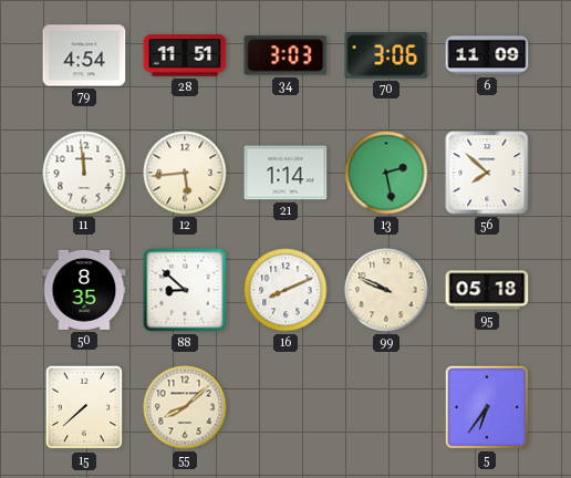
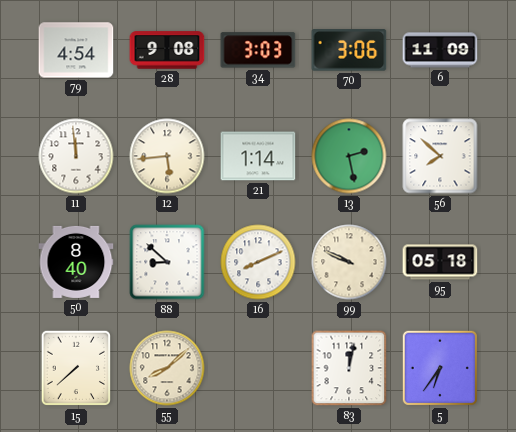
28: 11:51 -> 9:08
50: 8:35 -> 8:40
83: none -> 12:02
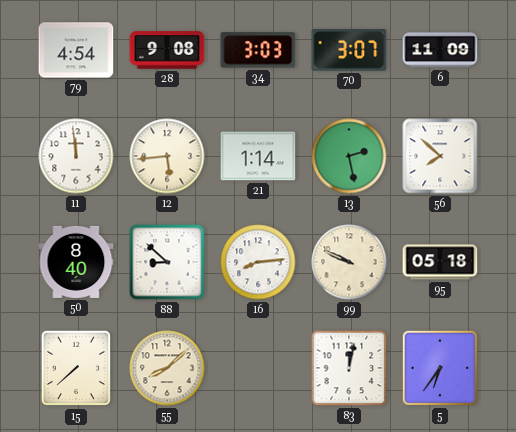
70: 3:06 -> 3:07
16: 8:11 -> 8:14
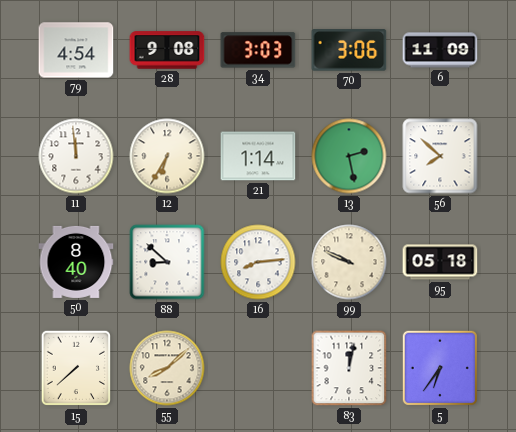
70: 3:07 -> 3:06
12: 5:44 -> 6:35
